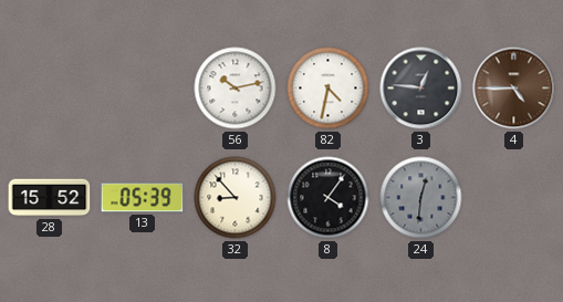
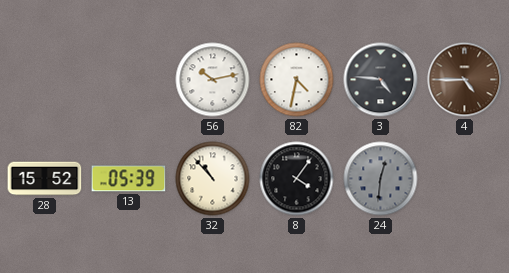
3: 12:46 -> 4:46
32: 8:53 -> 10:53
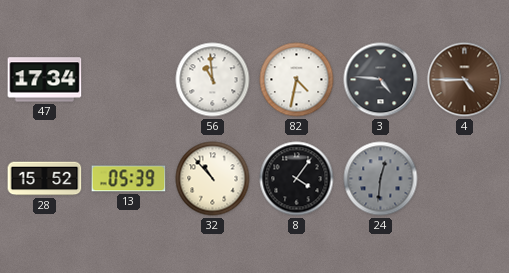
47: none -> 17:34
56: 10:13 -> 10:59
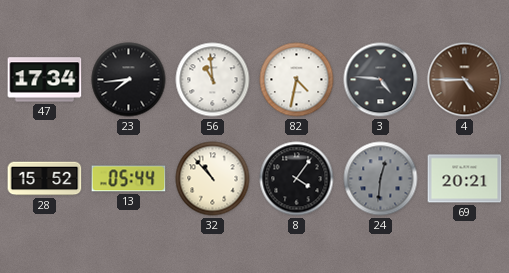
23: none -> 7:44
13: 05:39 -> 05:44
69: none -> 20:21
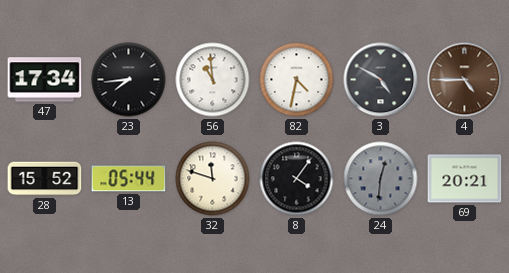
3: 4:46 -> 4:50
32: 10:53 -> 11:48
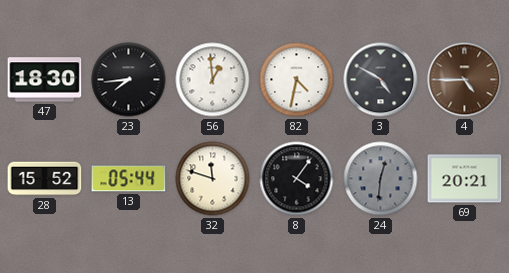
47: 17:34 -> 18:30
56: 10:59 -> 12:59
